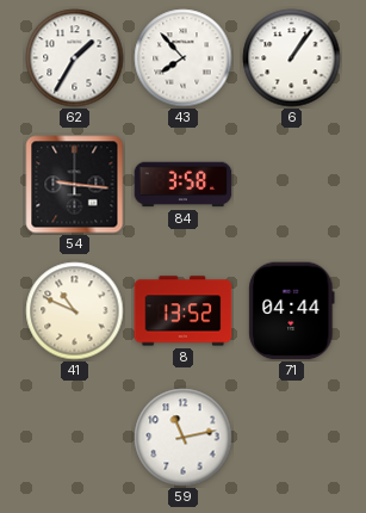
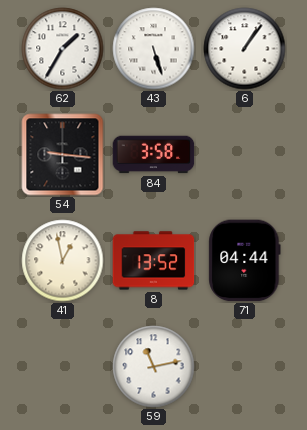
43: 7:53 -> 5:27
41: 10:49 -> 12:58
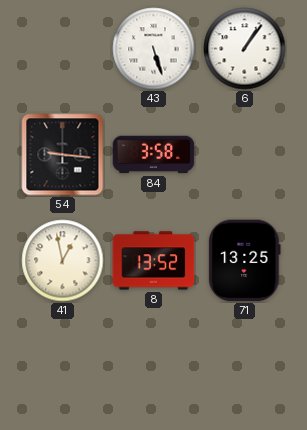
62: 1:35 -> none
71: 04:44 -> 13:25
59: 11:13 -> none
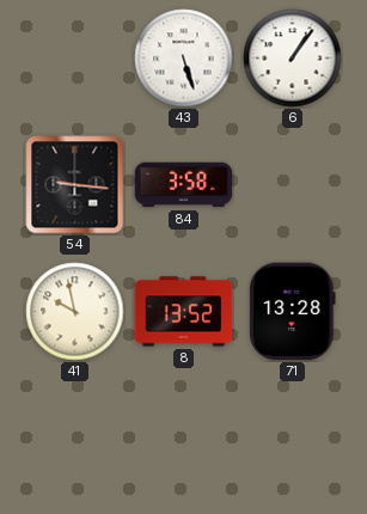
41: 12:58 -> 9:58
71: 13:25 -> 13:28
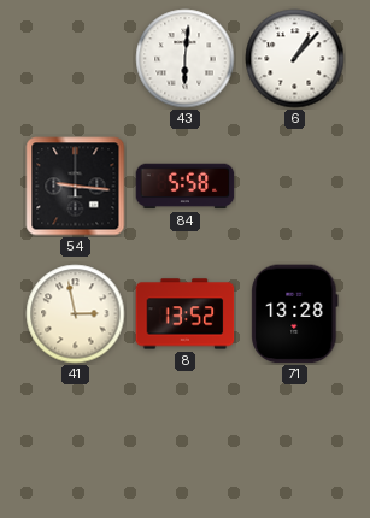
43: 5:27 -> 6:01
6: 1:06 -> 1:07
84: 3:58 -> 5:58
41: 9:58 -> 2:58
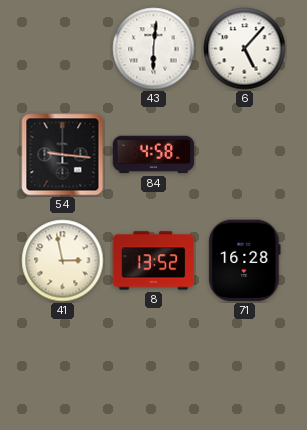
6: 1:07 -> 5:07
84: 5:58 -> 4:58
71: 13:28 -> 16:28
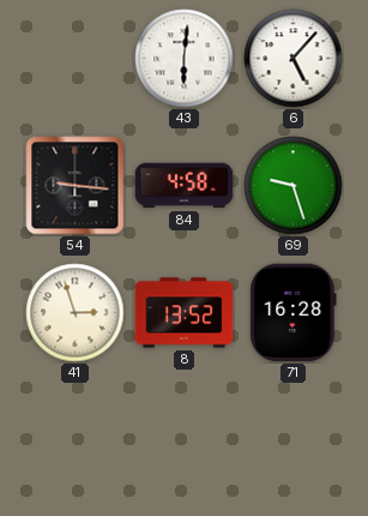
69: none -> 9:27
41: 2:58 -> 2:57
